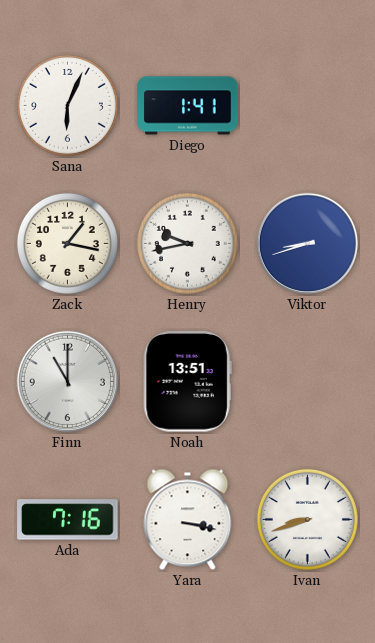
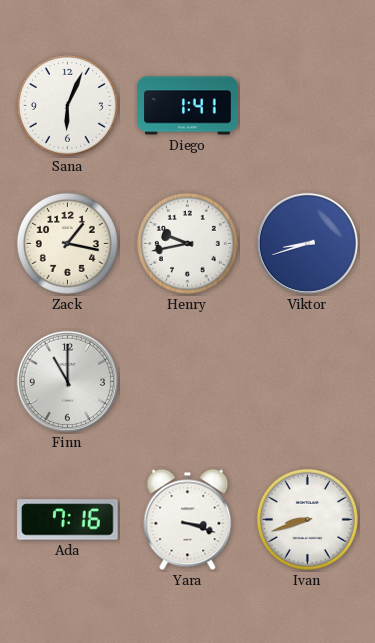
Noah: 13:51 -> none
Yara: 3:17 -> 3:18
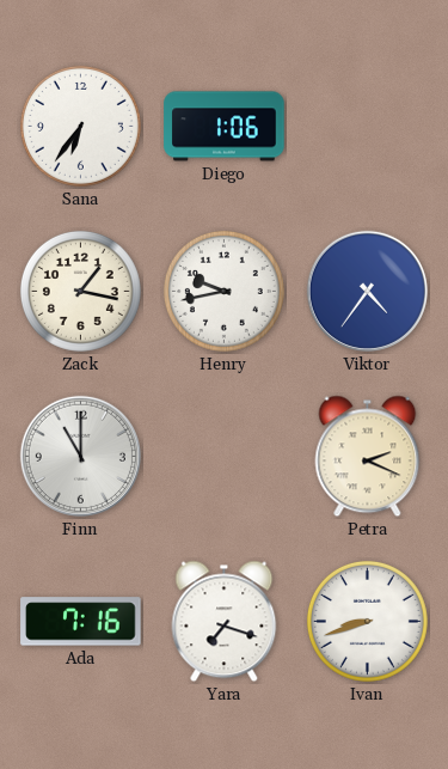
Sana: 6:04 -> 6:36
Diego: 1:41 -> 1:06
Viktor: 8:42 -> 4:36
Petra: none -> 2:19
Yara: 3:18 -> 7:18
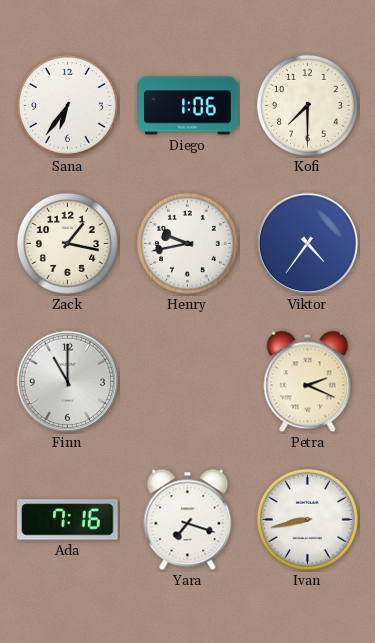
Kofi: none -> 7:30
Ivan: 8:42 -> 8:43
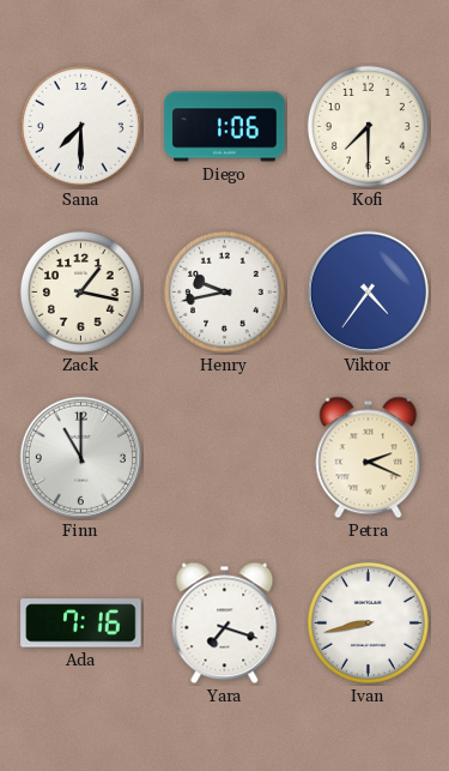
Sana: 6:36 -> 7:30
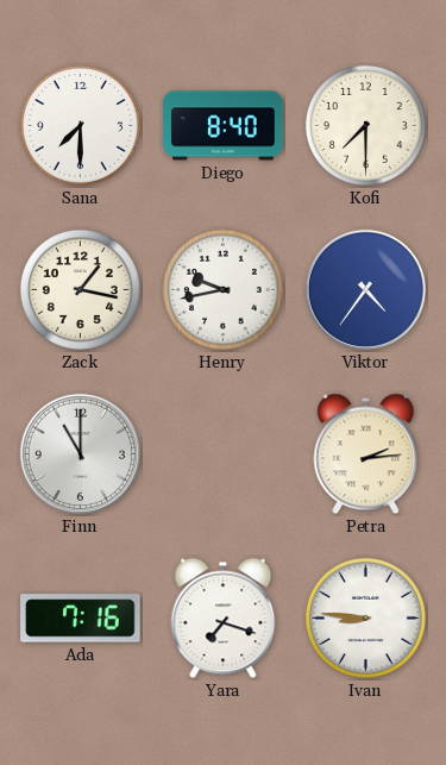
Diego: 1:06 -> 8:40
Petra: 2:19 -> 2:14
Ivan: 8:43 -> 8:46
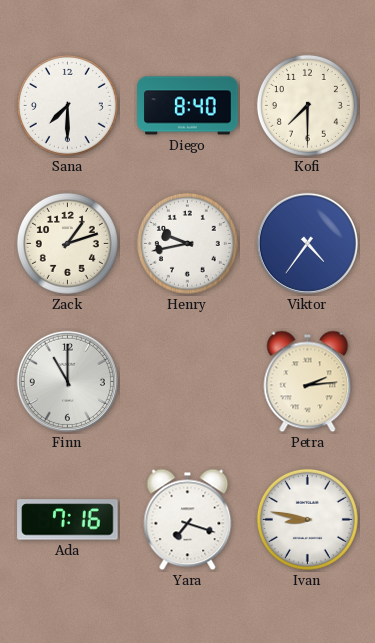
Zack: 1:17 -> 1:12
Ivan: 8:46 -> 8:47
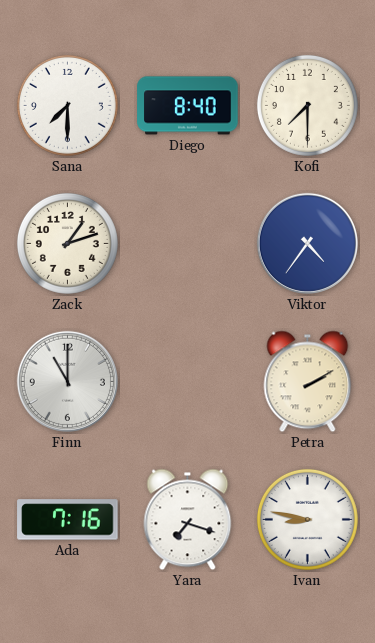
Henry: 9:43 -> none
Petra: 2:14 -> 2:10
